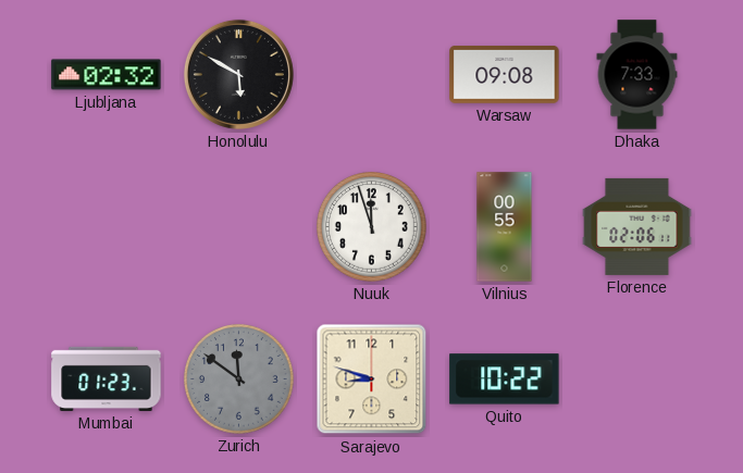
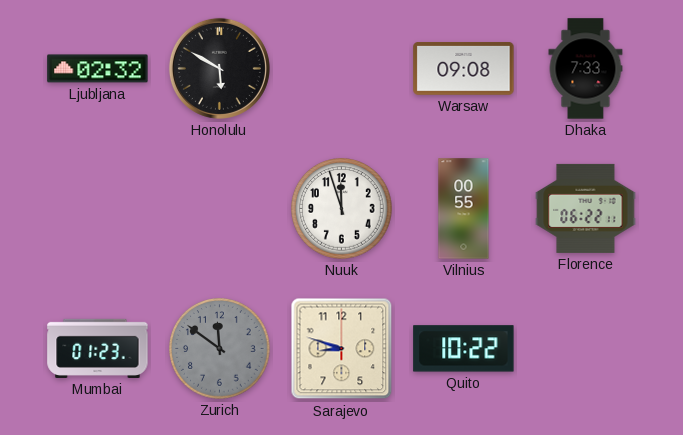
Florence: 02:06 -> 06:22
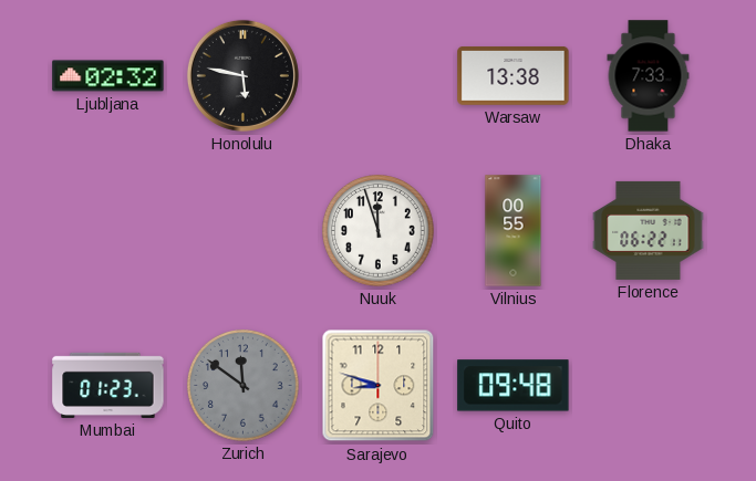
Honolulu: 5:50 -> 5:47
Warsaw: 09:08 -> 13:38
Quito: 10:22 -> 09:48
